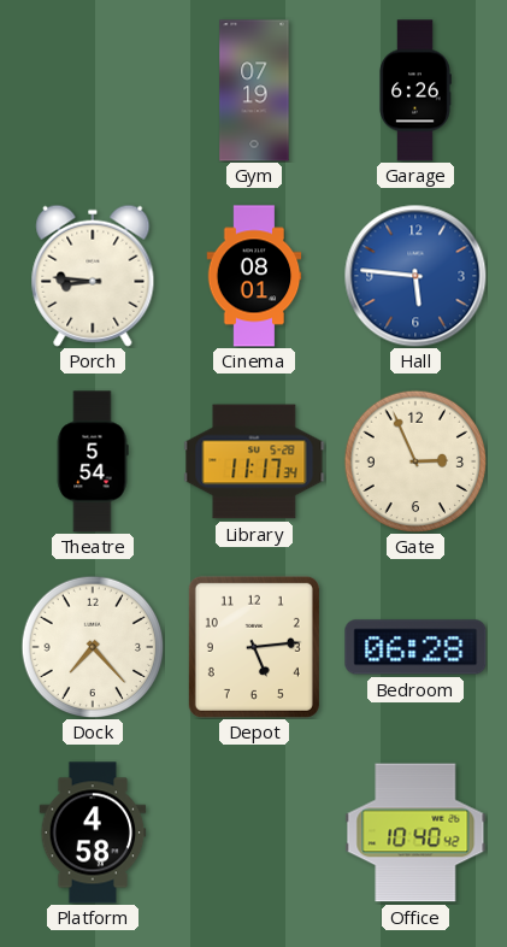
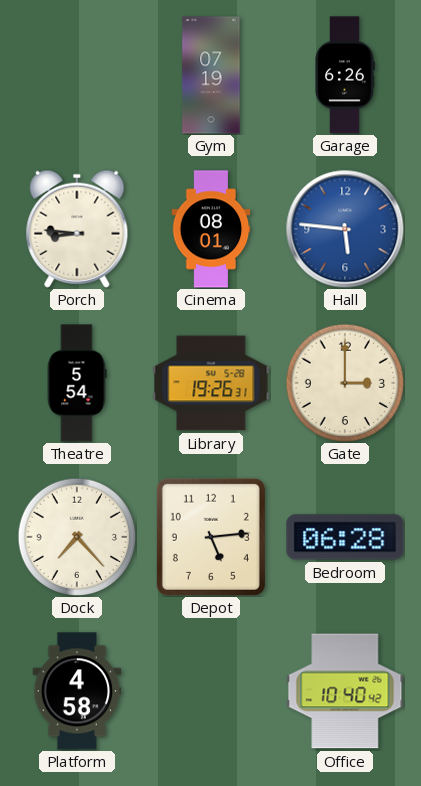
Library: 11:17 -> 19:26
Gate: 2:56 -> 3:00
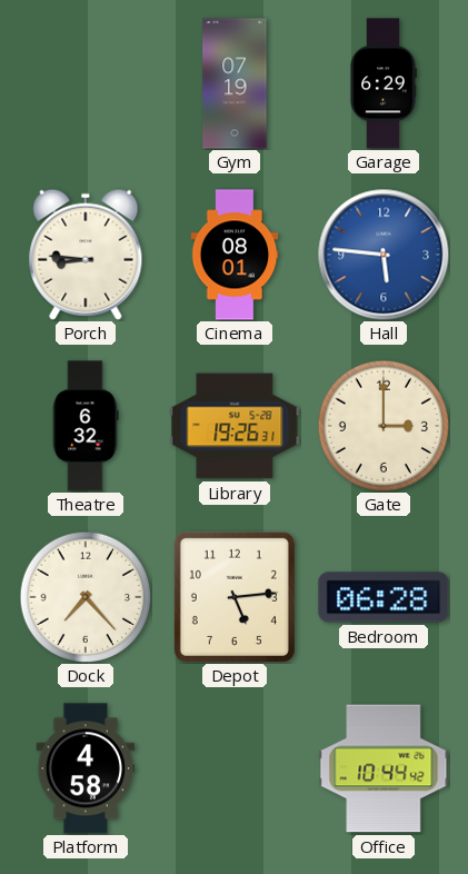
Garage: 6:26 -> 6:29
Theatre: 5:54 -> 6:32
Office: 10:40 -> 10:44
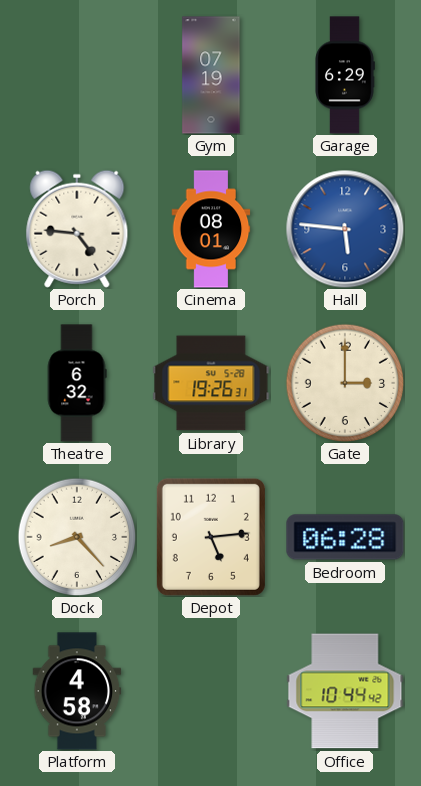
Porch: 8:46 -> 4:46
Dock: 7:23 -> 8:23
